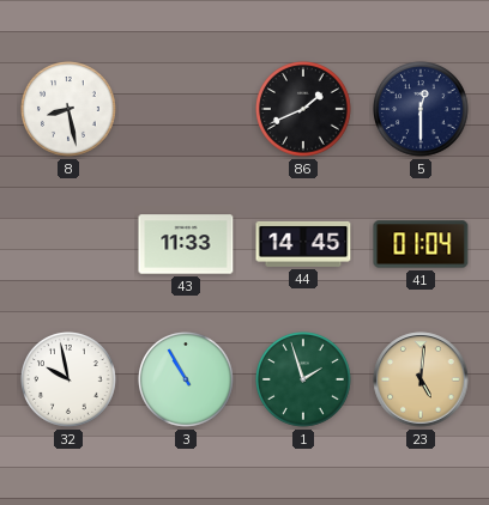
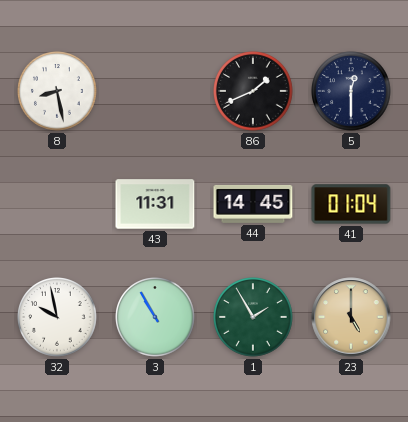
43: 11:33 -> 11:31
1: 1:57 -> 1:55
23: 5:01 -> 5:00
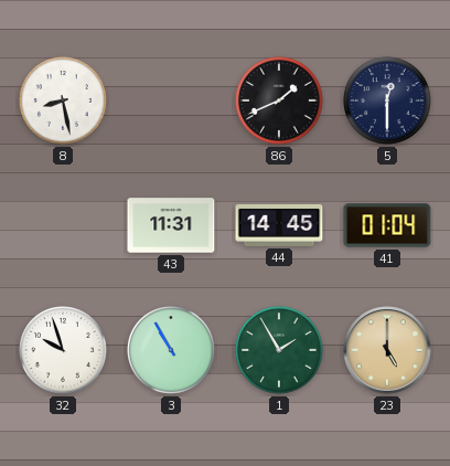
32: 9:58 -> 9:57
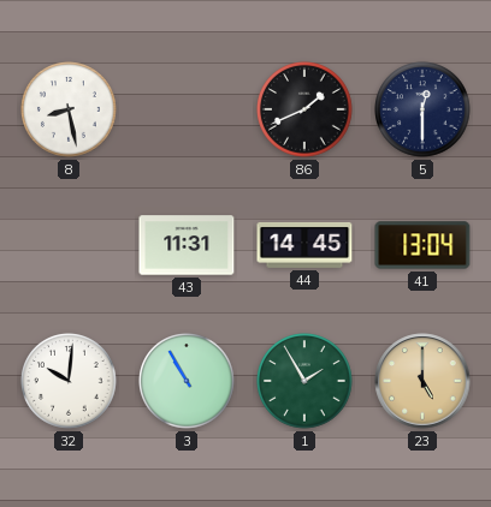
41: 01:04 -> 13:04
32: 9:57 -> 10:01
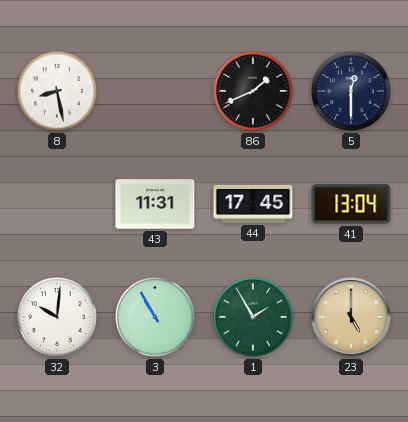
44: 14:45 -> 17:45
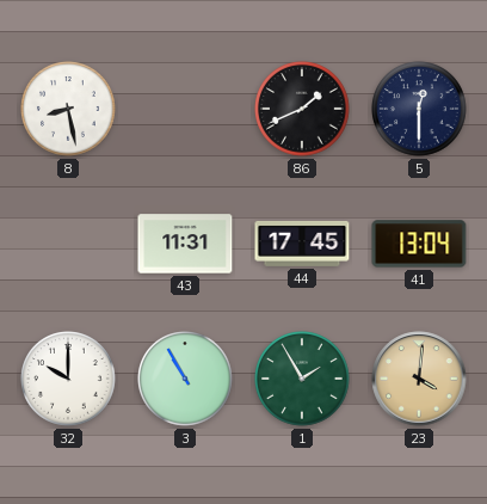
32: 10:01 -> 10:00
23: 5:00 -> 4:01
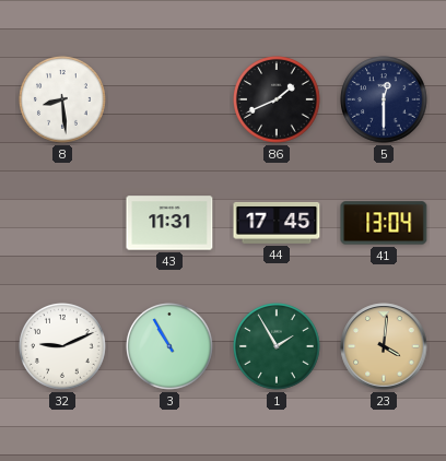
8: 8:28 -> 8:29
32: 10:00 -> 9:11
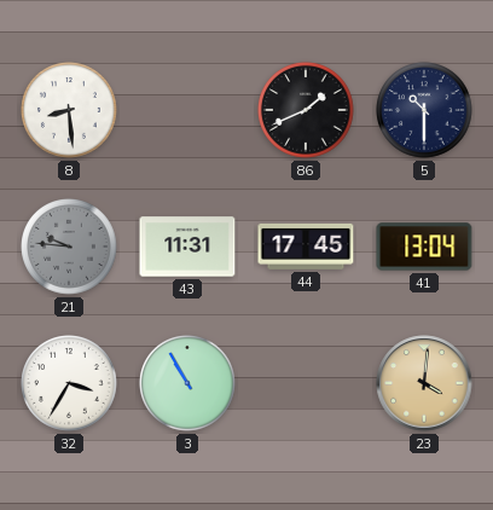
5: 12:30 -> 10:30
21: none -> 9:46
32: 9:11 -> 3:35
1: 1:55 -> none
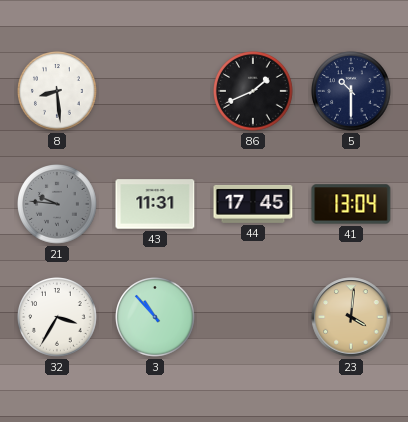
3: 10:55 -> 10:53
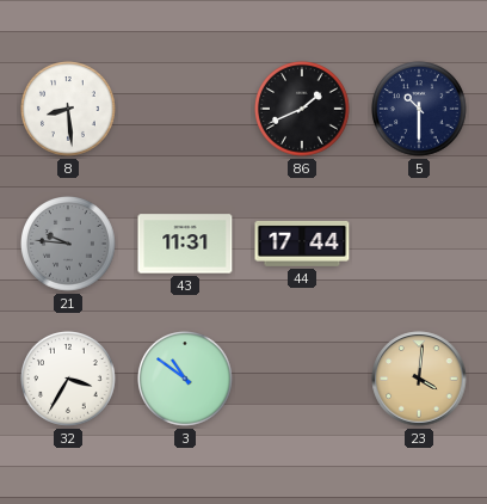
44: 17:45 -> 17:44
41: 13:04 -> none
3: 10:53 -> 10:51
